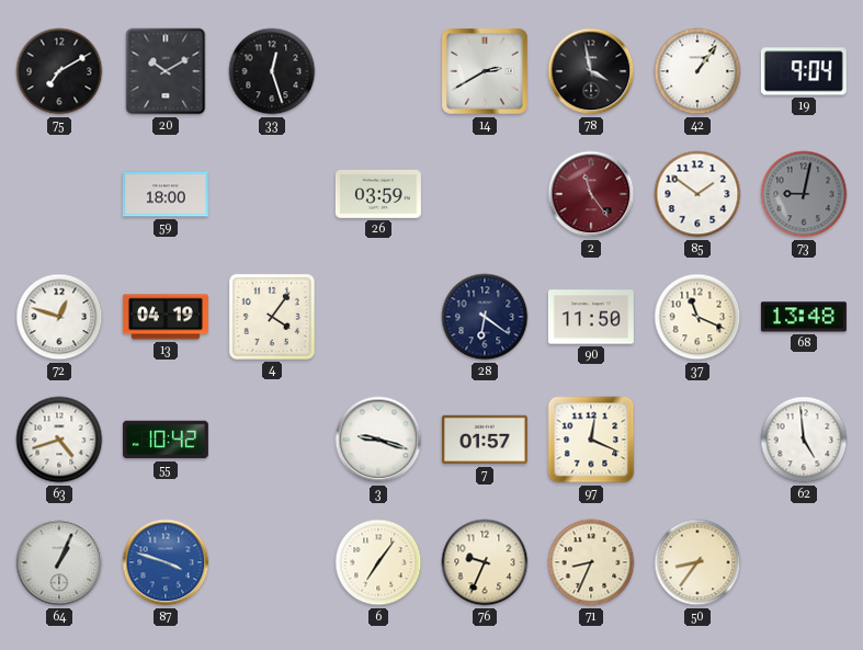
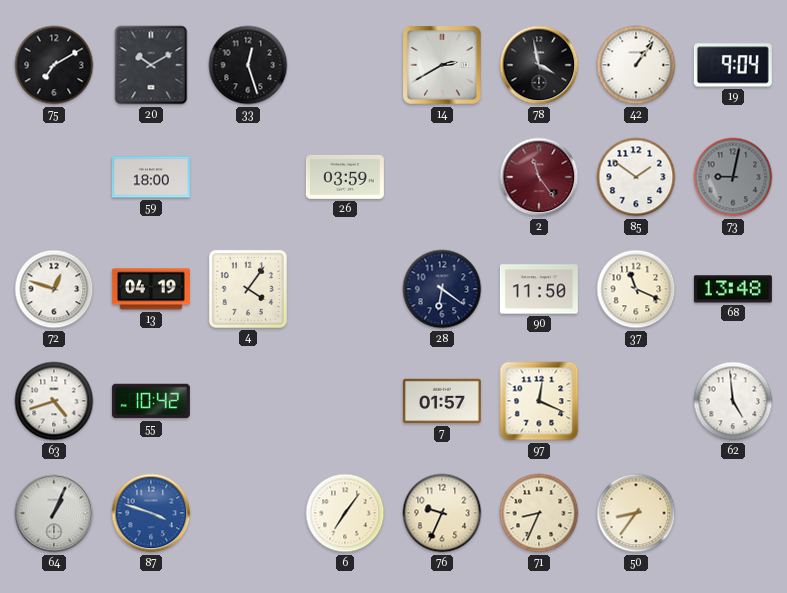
3: 9:18 -> none
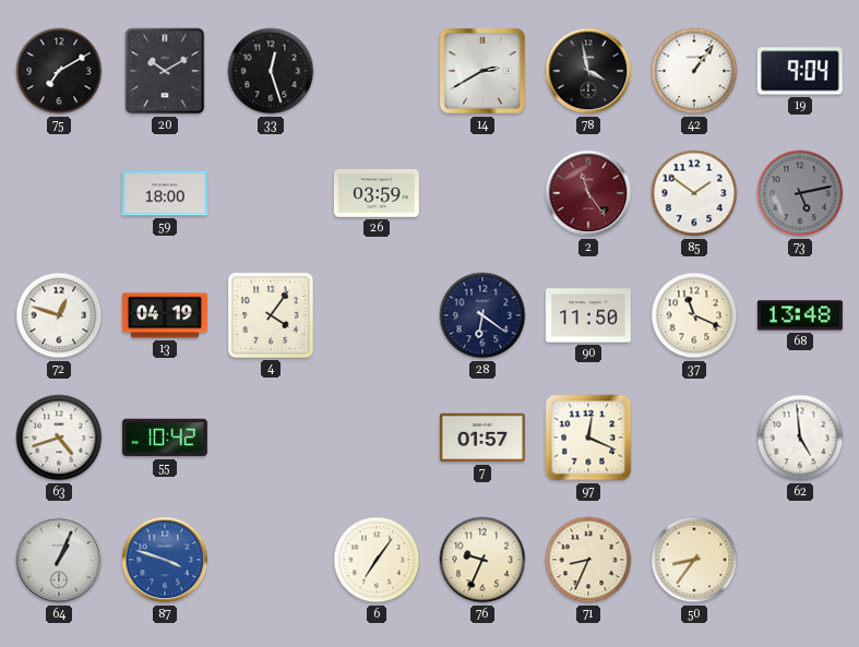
73: 9:02 -> 5:13
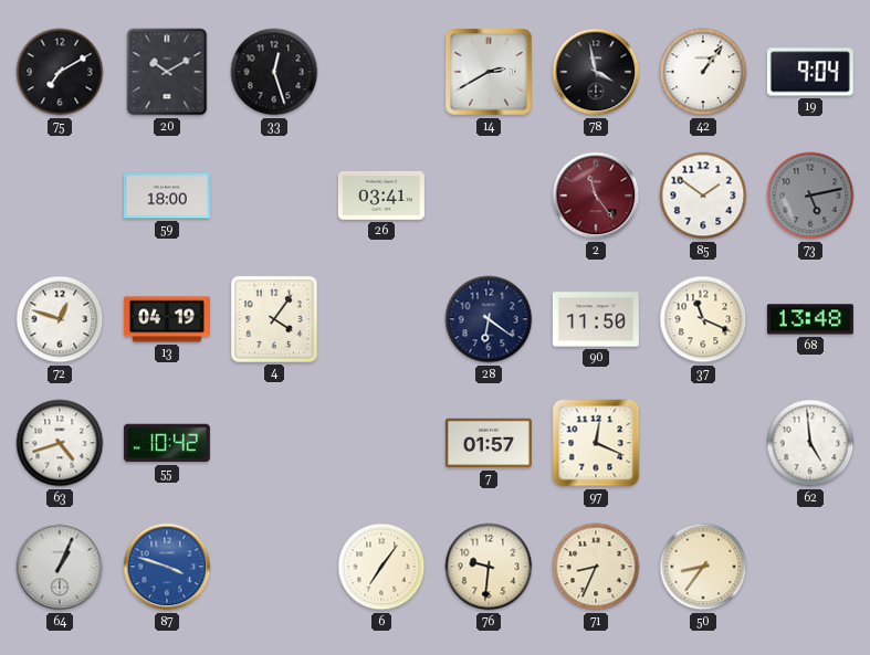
26: 03:59 -> 03:41
76: 9:34 -> 9:31
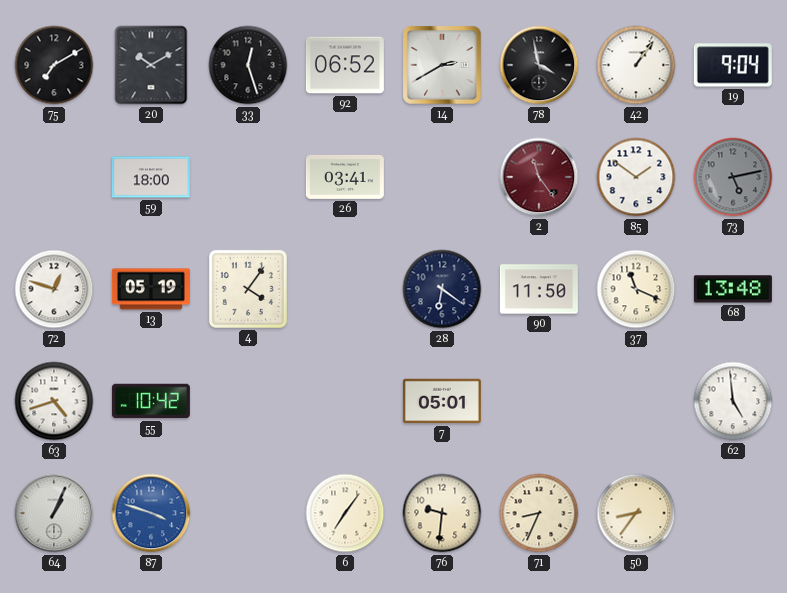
92: none -> 06:52
13: 04:19 -> 05:19
7: 01:57 -> 05:01
97: 12:19 -> none
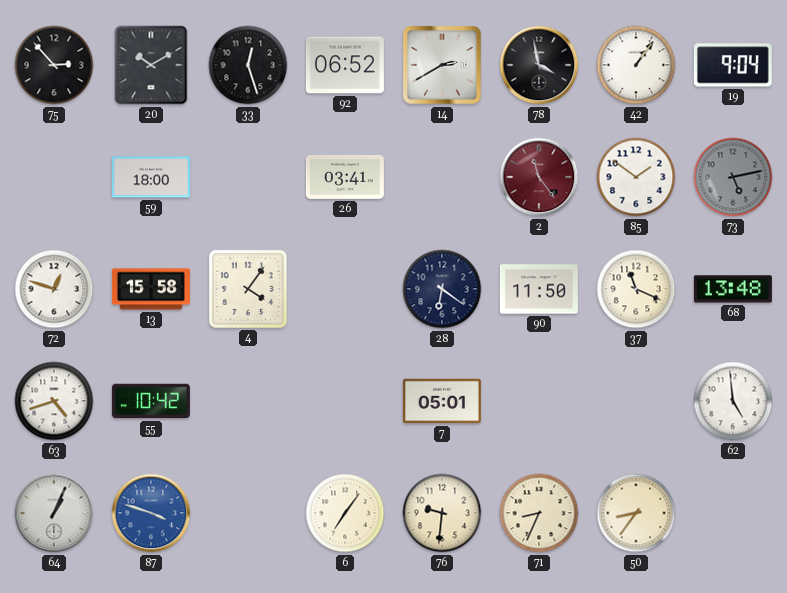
75: 7:10 -> 2:53
13: 05:19 -> 15:58
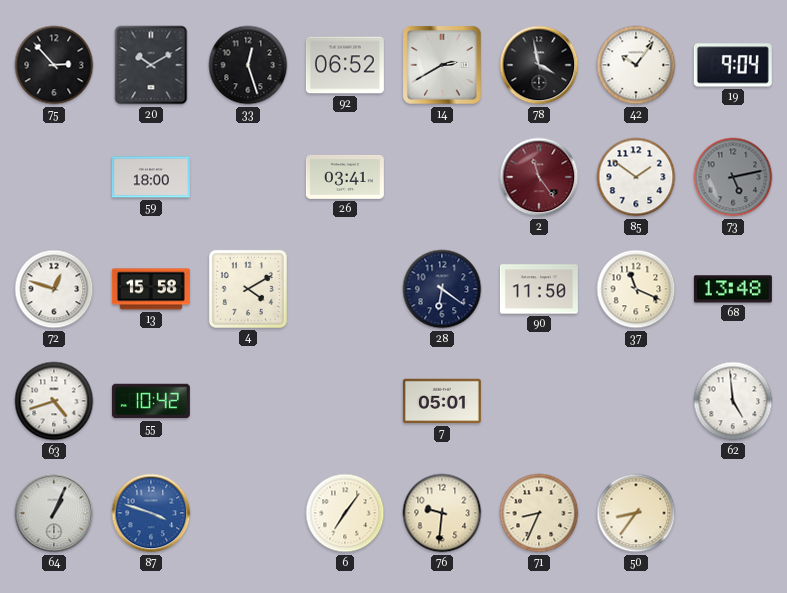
42: 1:06 -> 10:06
4: 4:06 -> 4:10
